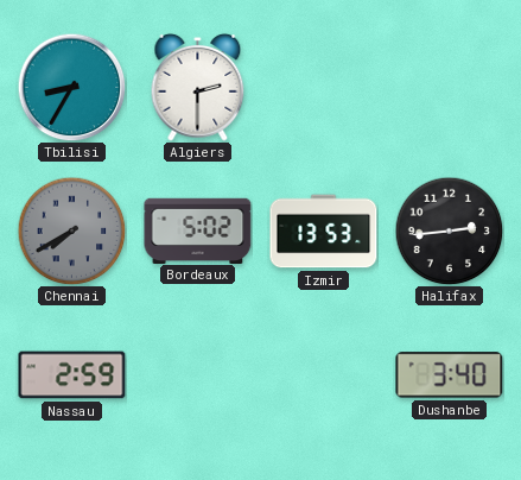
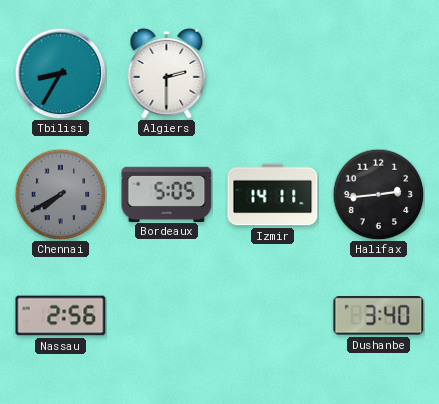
Bordeaux: 5:02 -> 5:05
Izmir: 13:53 -> 14:11
Nassau: 2:59 -> 2:56
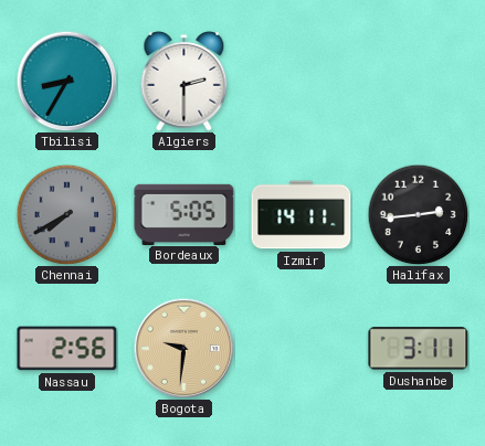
Bogota: none -> 9:31
Dushanbe: 3:40 -> 3:11
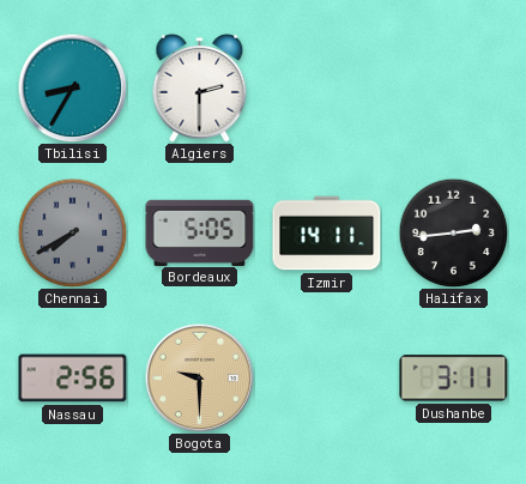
Bogota: 9:31 -> 9:30
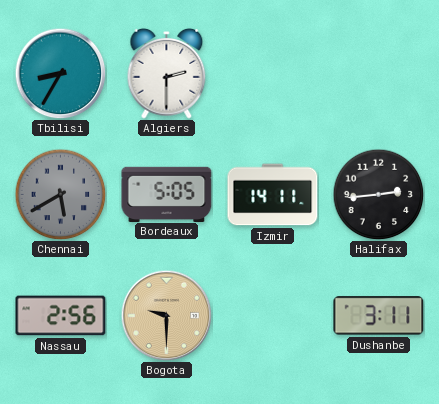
Chennai: 7:40 -> 5:40
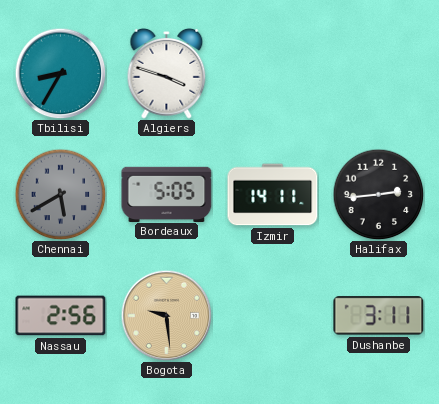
Algiers: 2:30 -> 3:48
Bogota: 9:30 -> 9:29
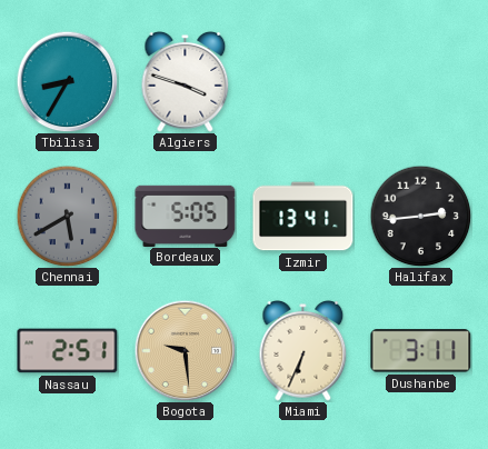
Izmir: 14:11 -> 13:41
Nassau: 2:56 -> 2:51
Miami: none -> 6:34
